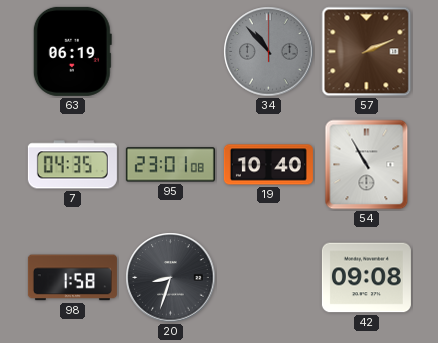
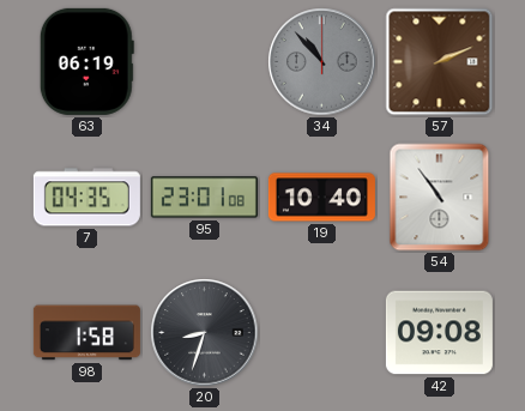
54: 10:55 -> 10:54
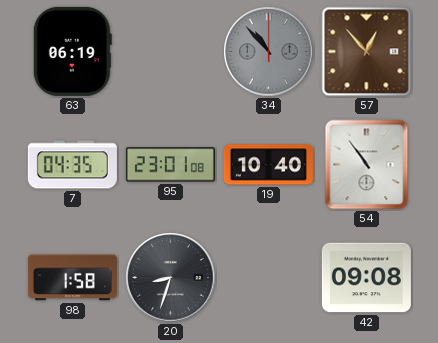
57: 2:11 -> 12:53
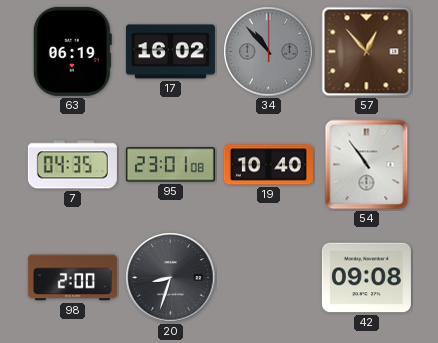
17: none -> 16:02
98: 1:58 -> 2:00
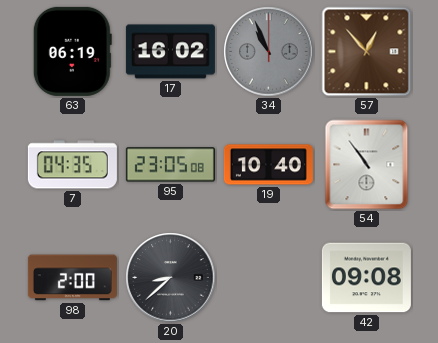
34: 10:53 -> 10:56
95: 23:01 -> 23:05
20: 8:33 -> 8:38
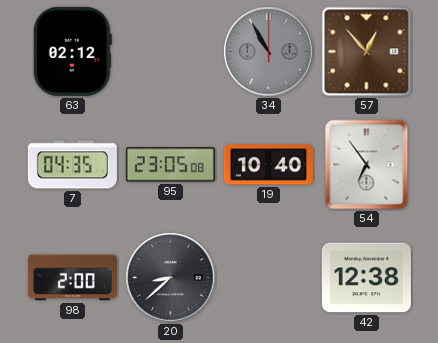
63: 06:19 -> 02:12
17: 16:02 -> none
34: 10:56 -> 10:55
54: 10:54 -> 6:54
42: 09:08 -> 12:38
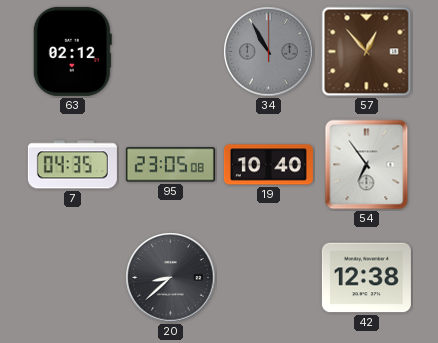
98: 2:00 -> none
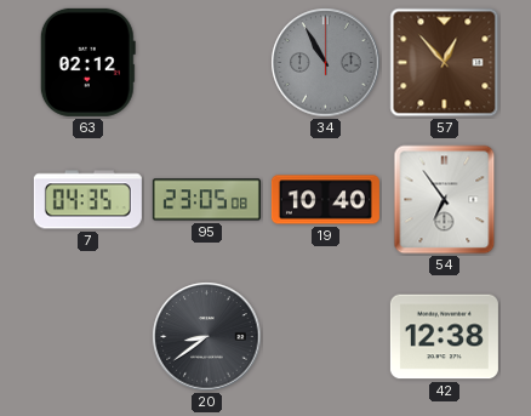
20: 8:38 -> 8:39
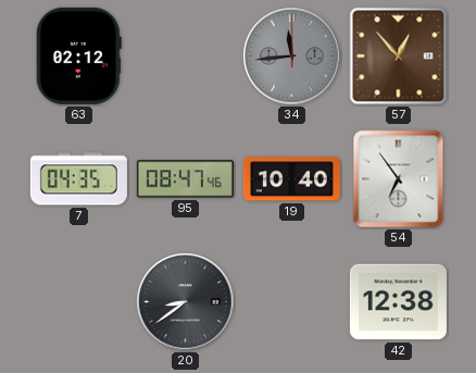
34: 10:55 -> 11:44
95: 23:05 -> 08:47
